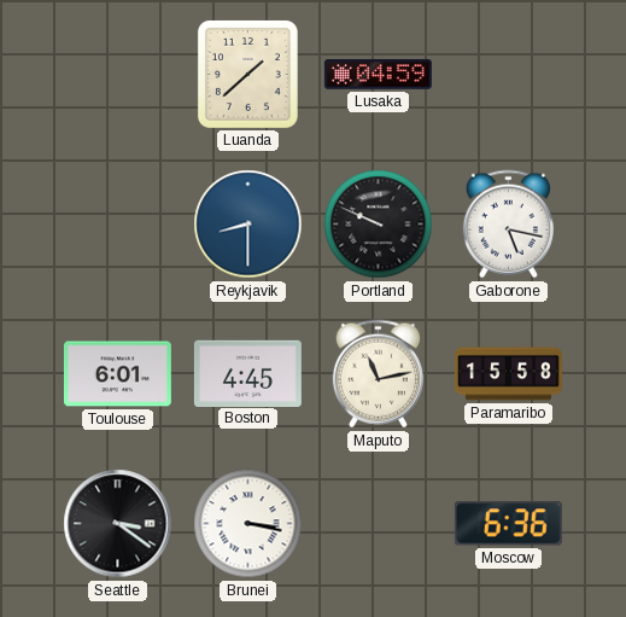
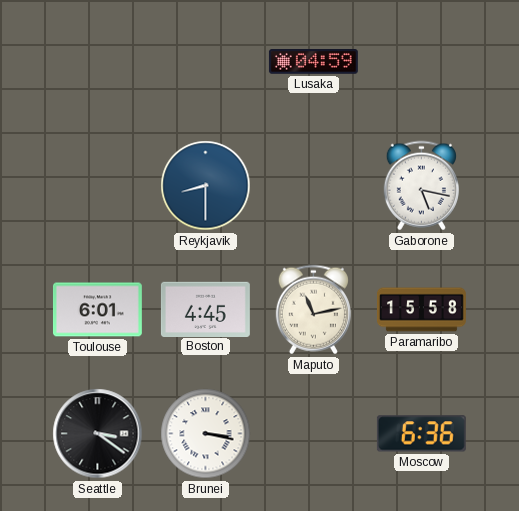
Luanda: 1:38 -> none
Portland: 9:49 -> none
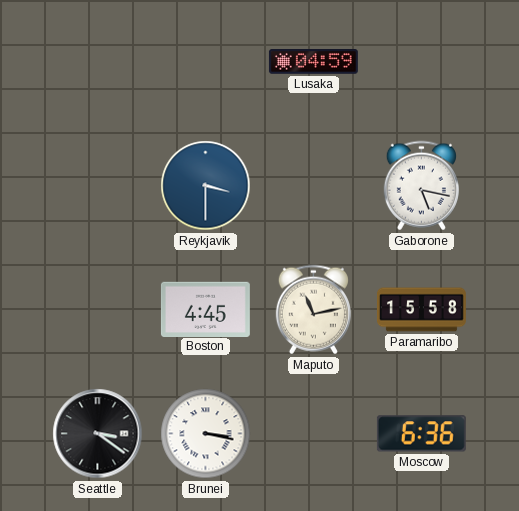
Reykjavik: 8:30 -> 3:30
Toulouse: 6:01 -> none
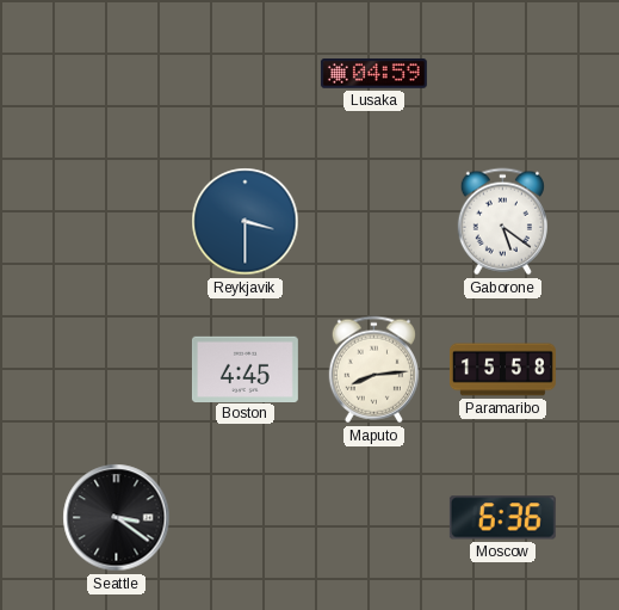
Gaborone: 5:17 -> 5:21
Maputo: 11:13 -> 8:14
Brunei: 3:17 -> none
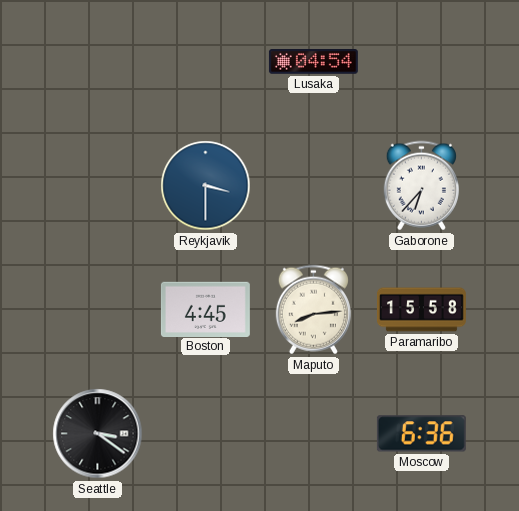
Lusaka: 04:59 -> 04:54
Gaborone: 5:21 -> 6:37
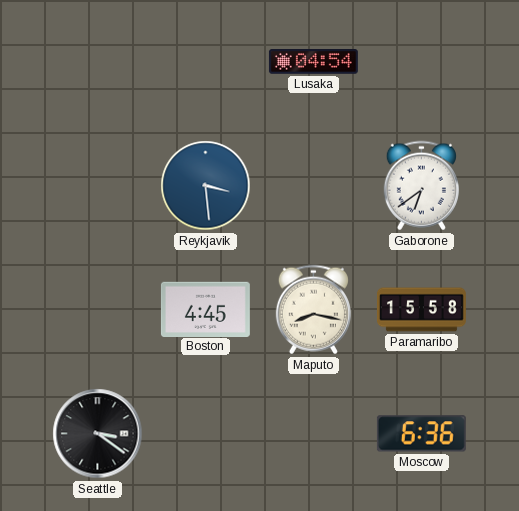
Reykjavik: 3:30 -> 3:29
Gaborone: 6:37 -> 6:39
Maputo: 8:14 -> 8:17
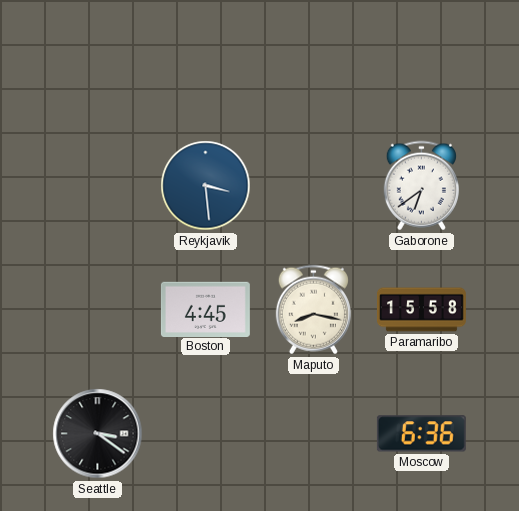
Lusaka: 04:54 -> none
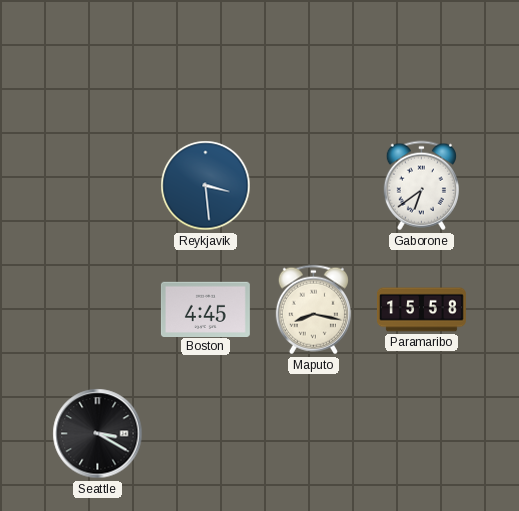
Seattle: 3:21 -> 3:20
Moscow: 6:36 -> none
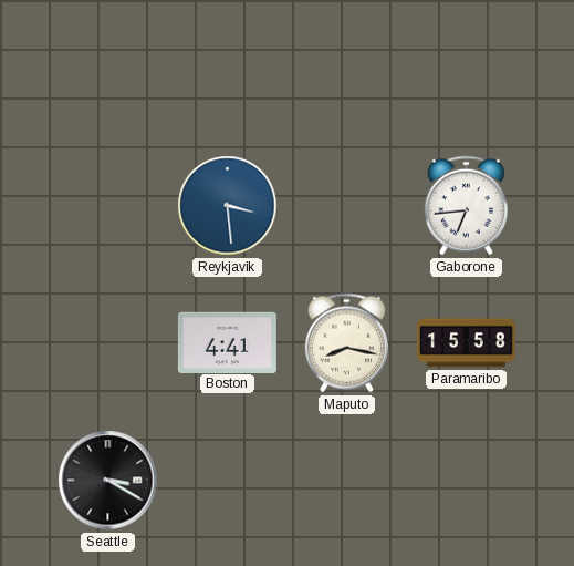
Gaborone: 6:39 -> 6:44
Boston: 4:45 -> 4:41
